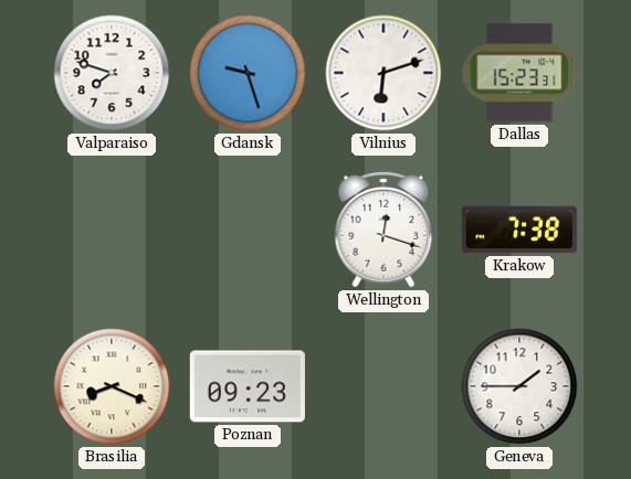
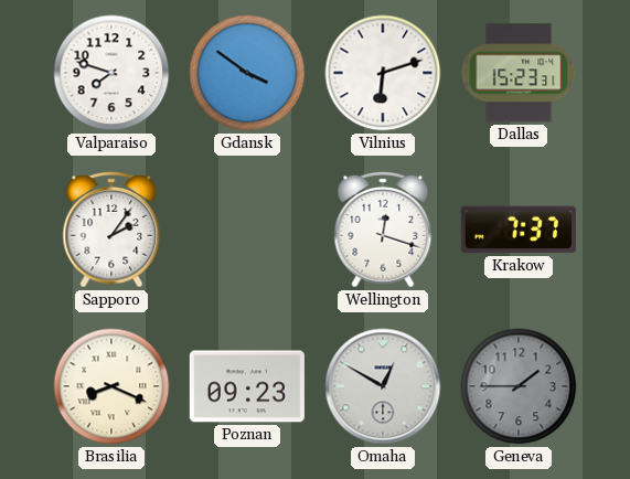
Gdansk: 9:27 -> 3:51
Sapporo: none -> 2:06
Krakow: 7:38 -> 7:37
Omaha: none -> 12:50
Geneva dial: white -> grey
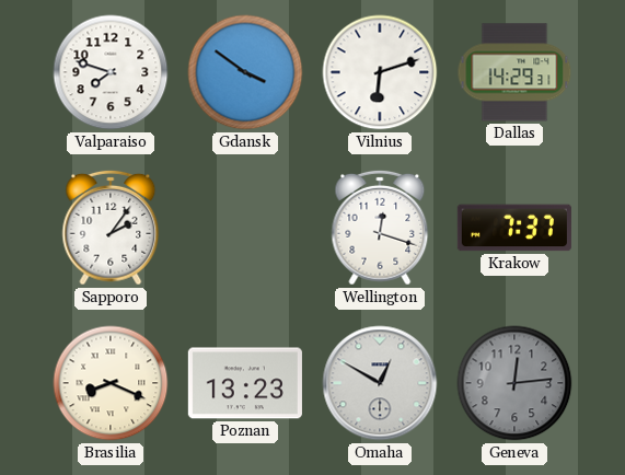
Dallas: 15:23 -> 14:29
Poznan: 09:23 -> 13:23
Geneva: 1:45 -> 12:14
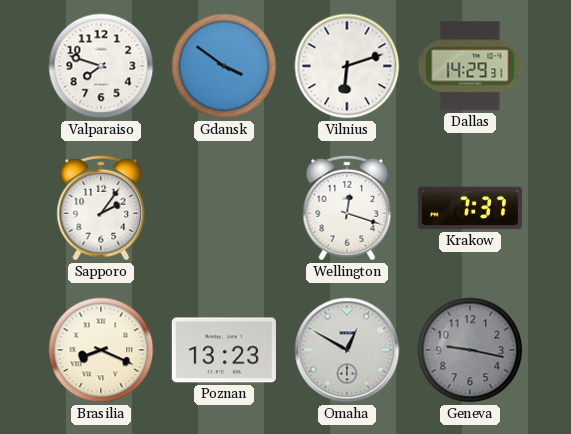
Geneva: 12:14 -> 9:17
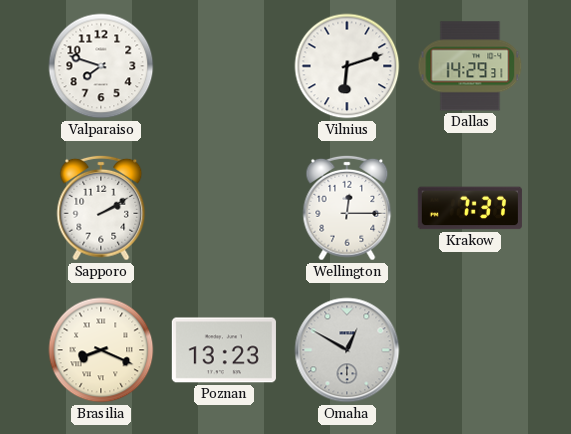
Gdansk: 3:51 -> none
Sapporo: 2:06 -> 2:10
Wellington: 12:18 -> 12:15
Geneva: 9:17 -> none
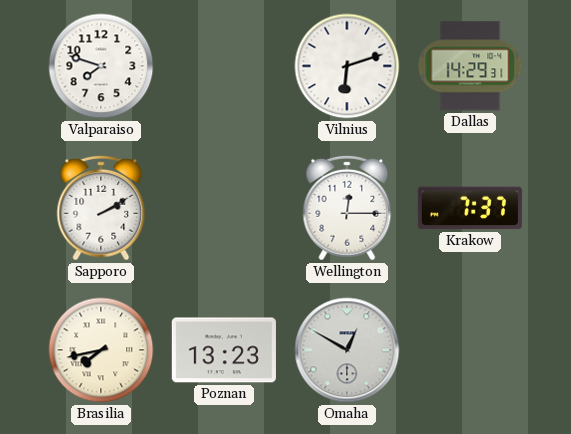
Brasilia: 8:19 -> 7:43
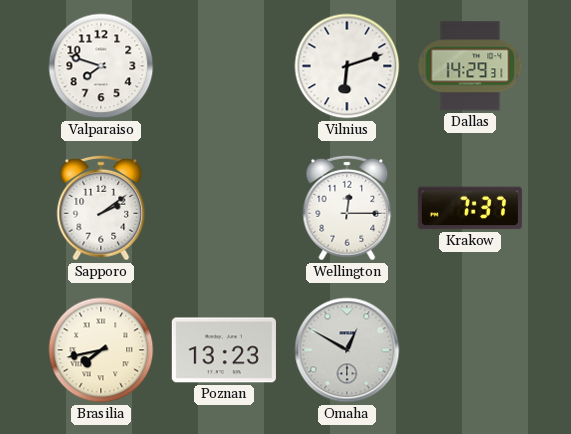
Sapporo: 2:10 -> 2:09
